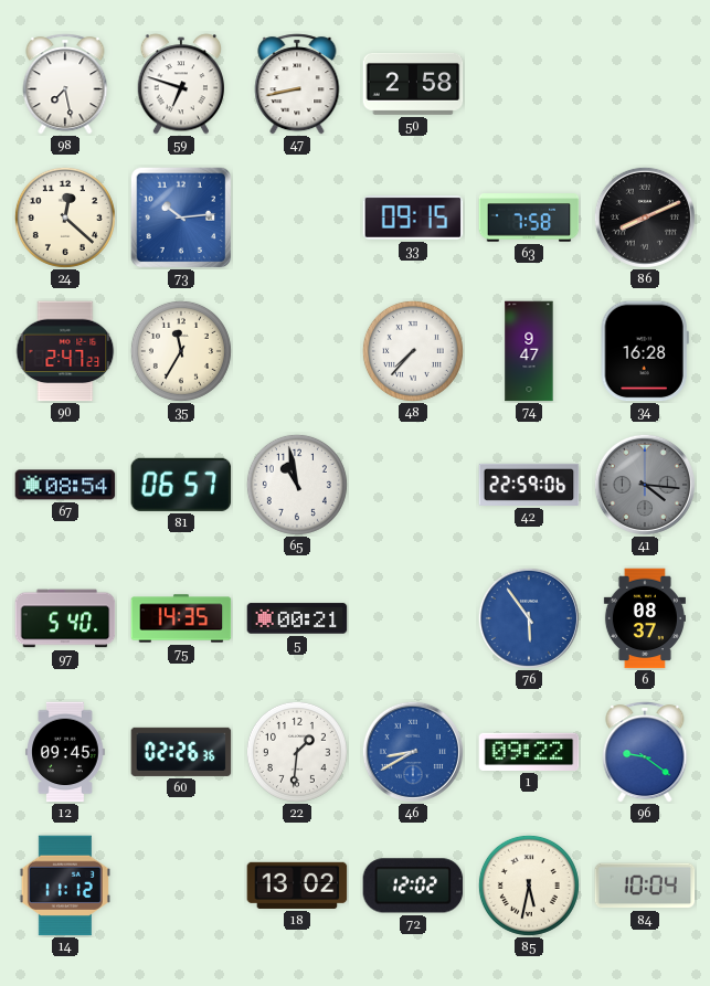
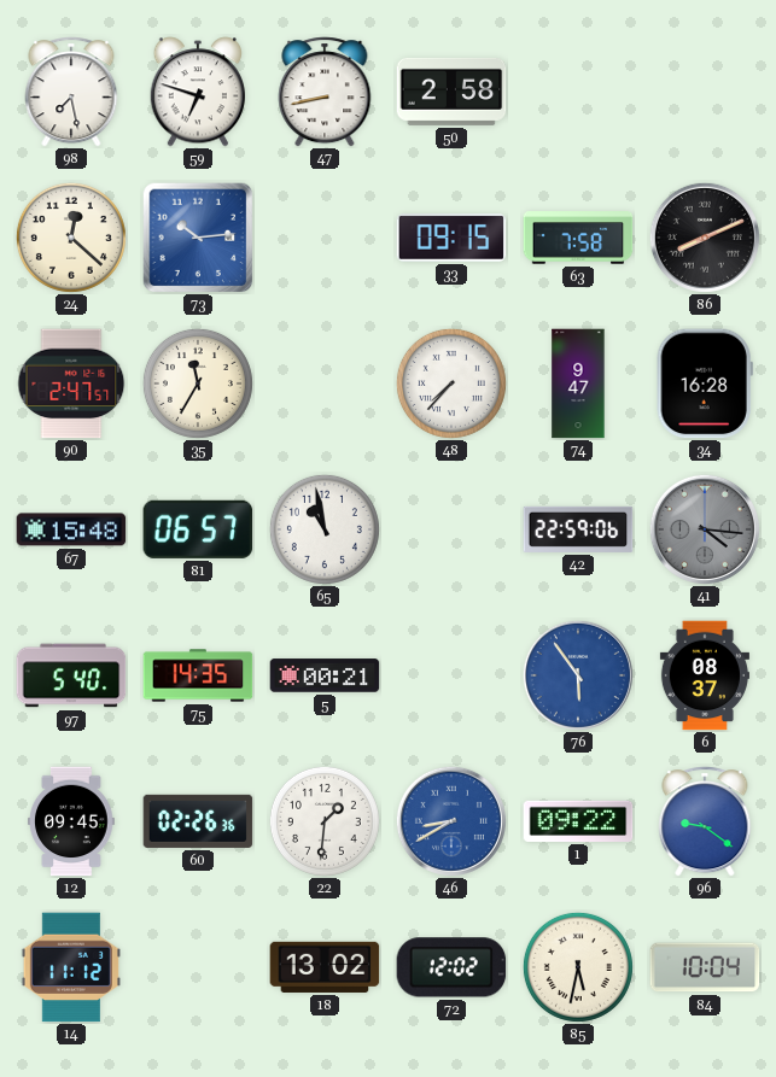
90: 2:47:23 -> 2:47:57
67: 08:54 -> 15:48
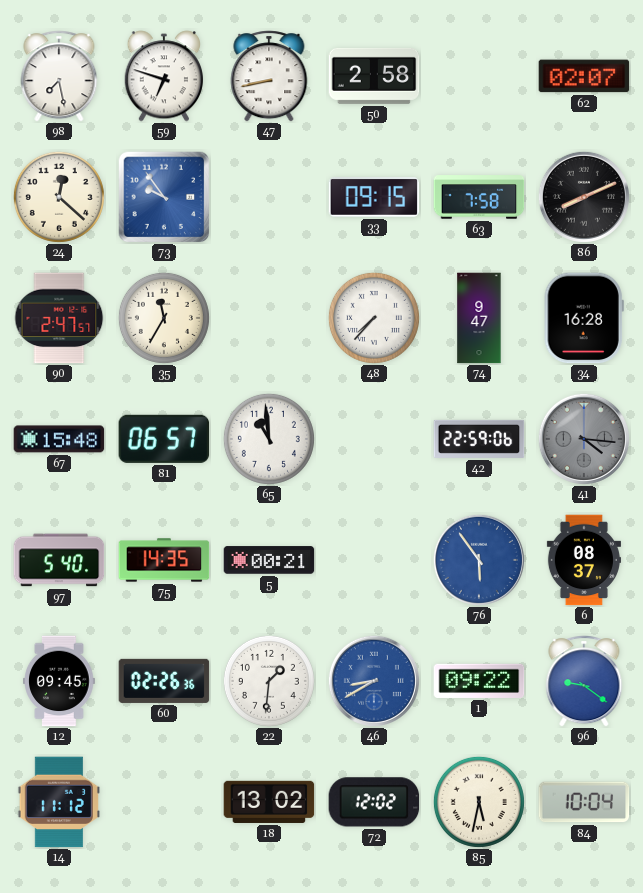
62: none -> 02:07
73: 10:14 -> 9:54
65: 10:58 -> 10:59
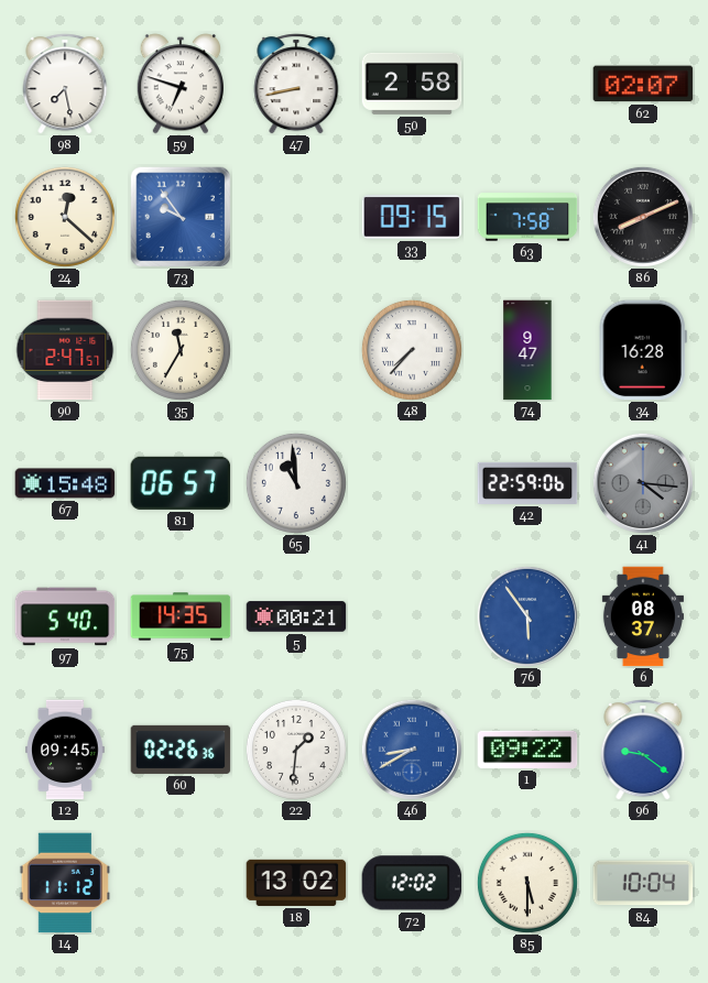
85: 5:32 -> 5:30
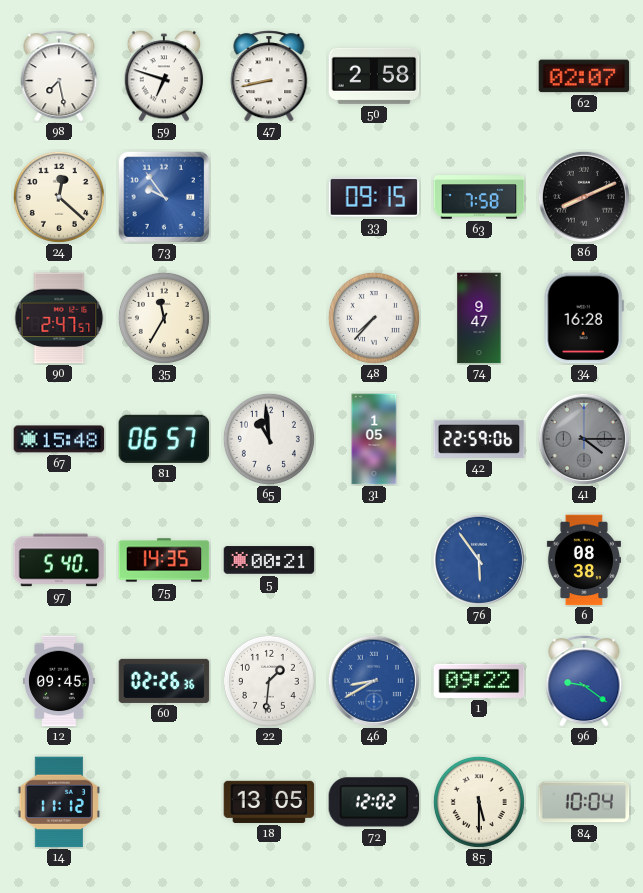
31: none -> 1:05
41: 4:16 -> 4:15
6: 08:37 -> 08:38
18: 13:02 -> 13:05
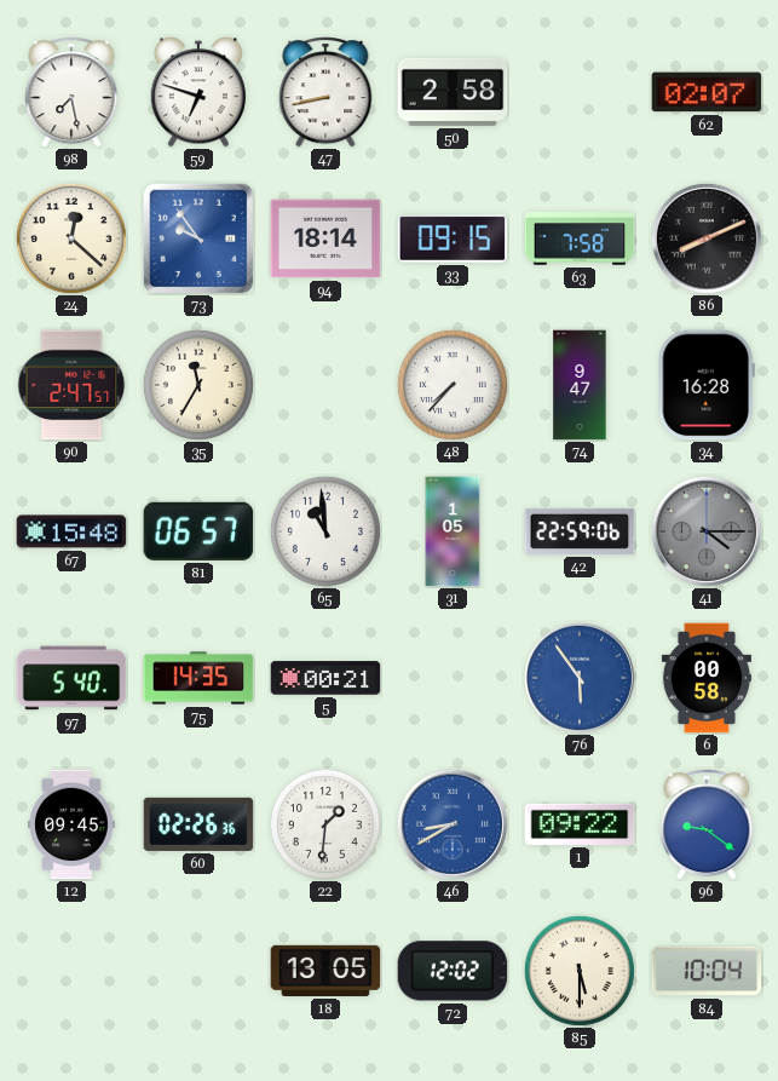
94: none -> 18:14
6: 08:38 -> 00:58
14: 11:12 -> none
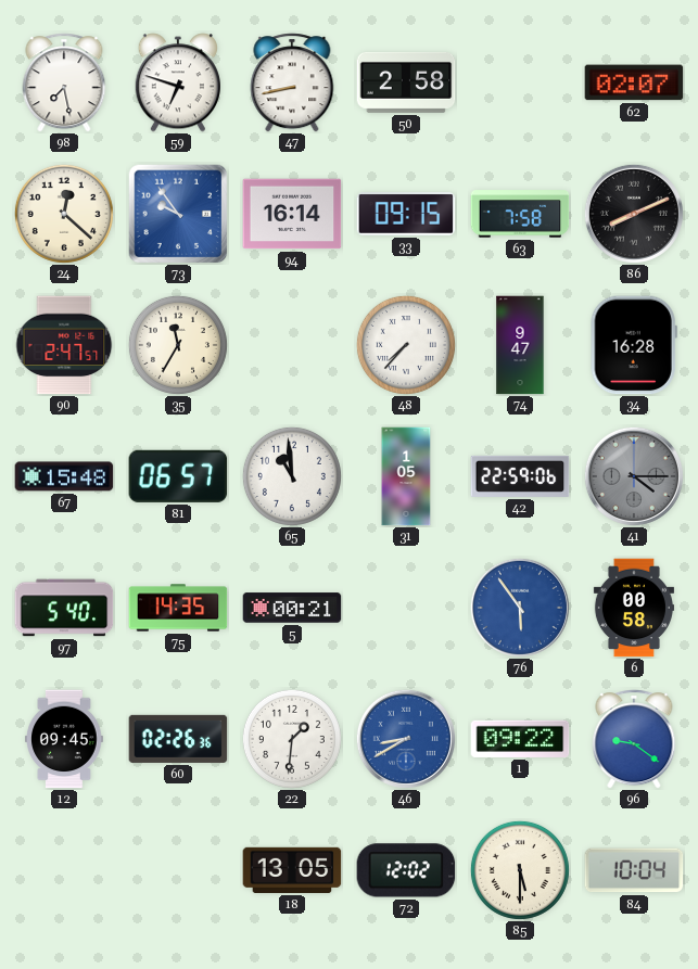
94: 18:14 -> 16:14
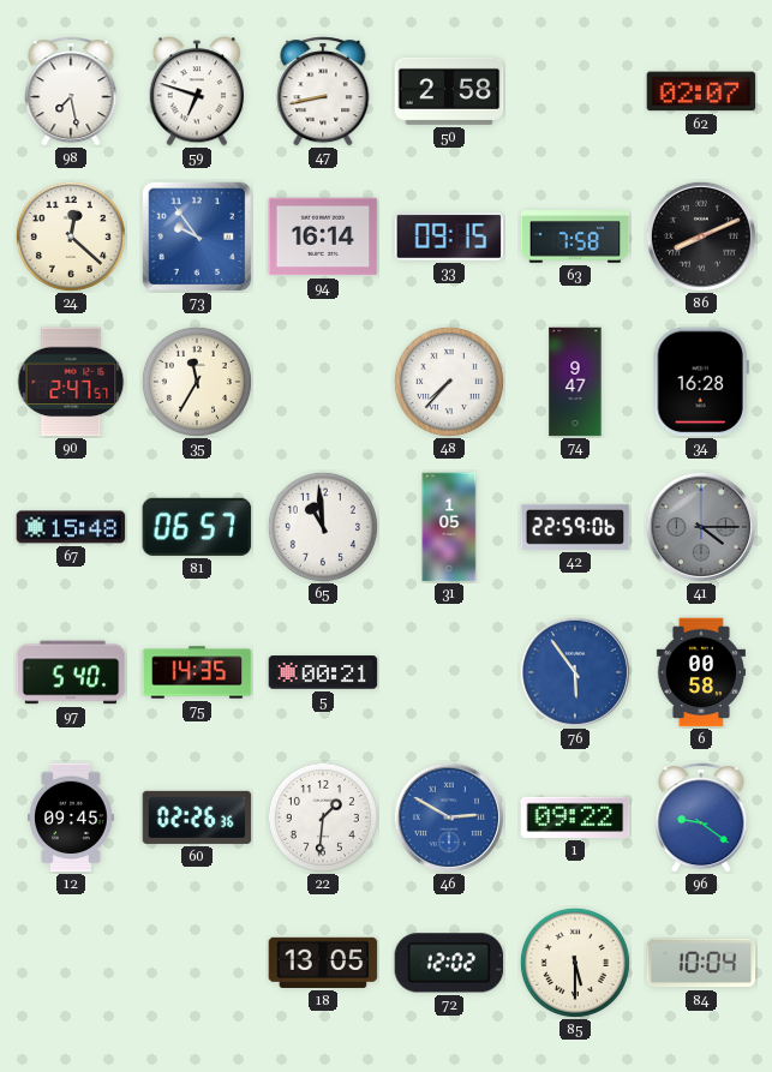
46: 8:40 -> 2:50
